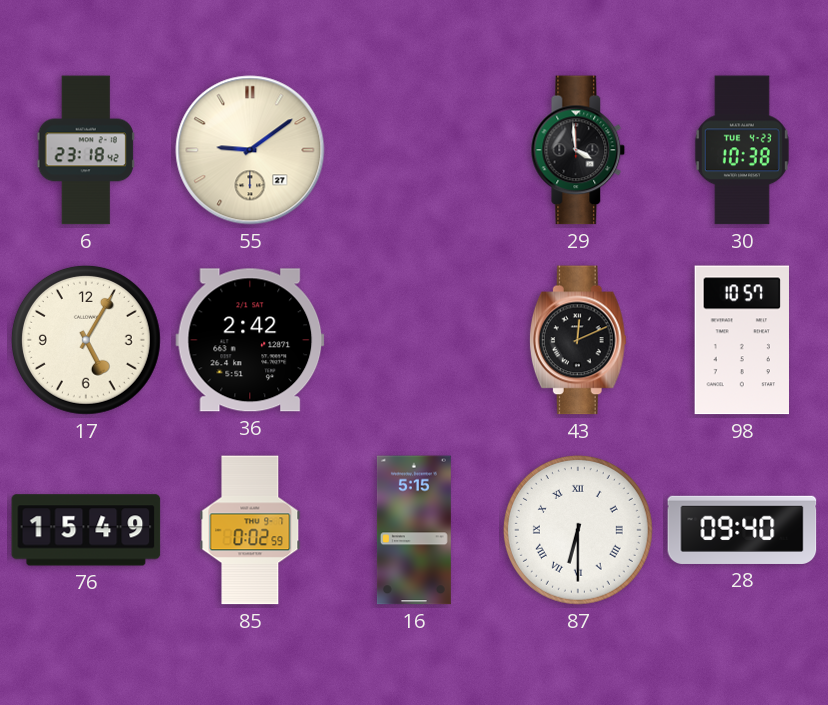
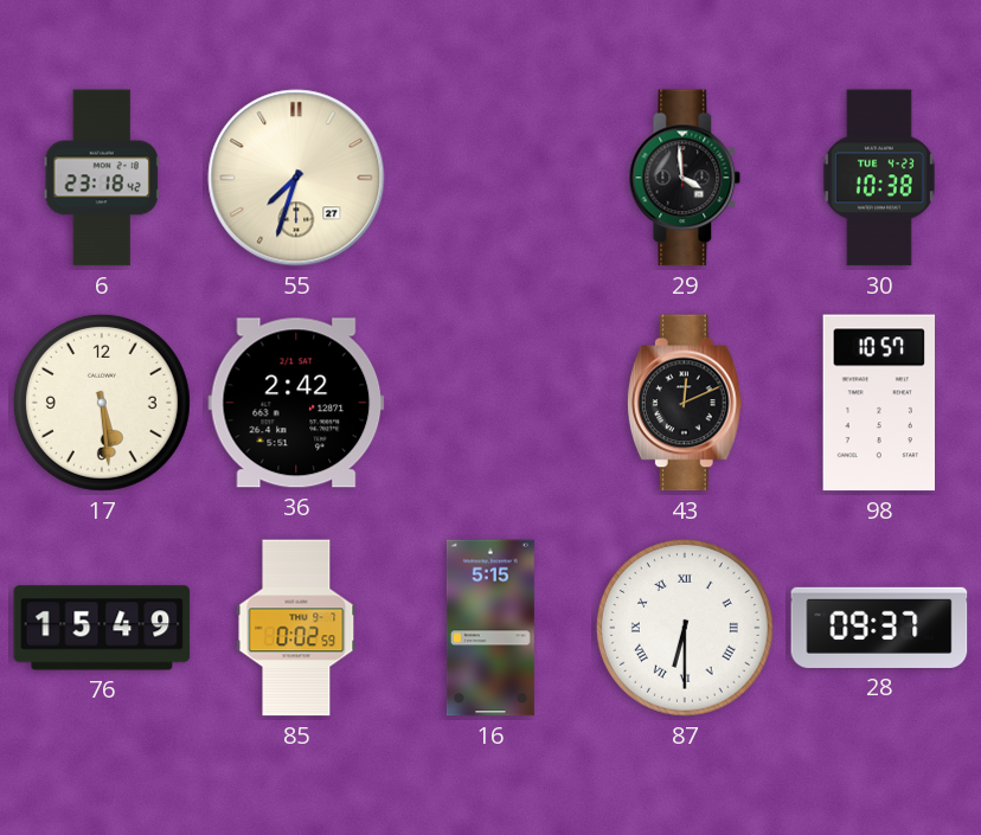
55: 9:09 -> 7:33
17: 5:05 -> 5:29
28: 09:40 -> 09:37
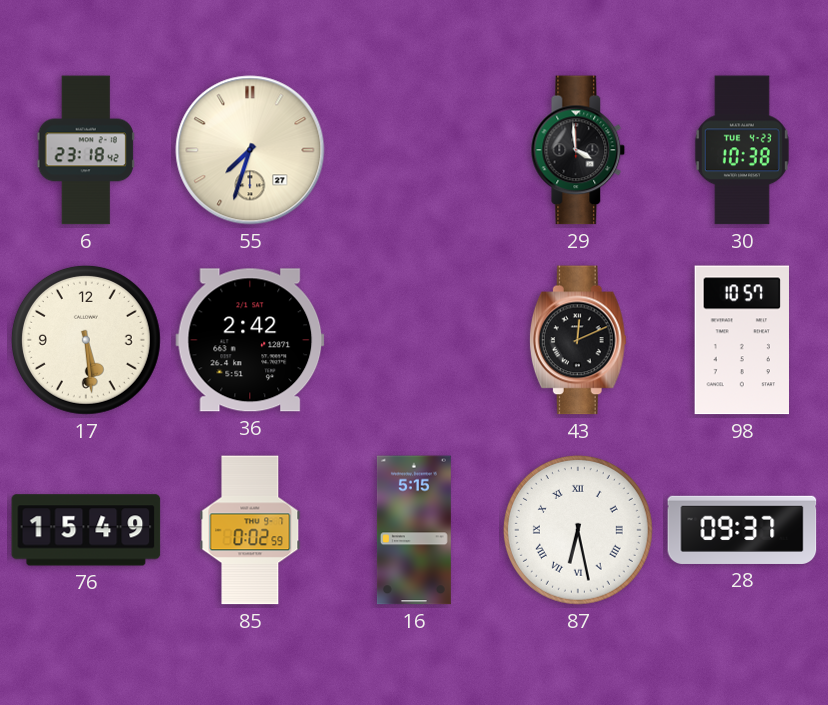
87: 6:30 -> 6:28
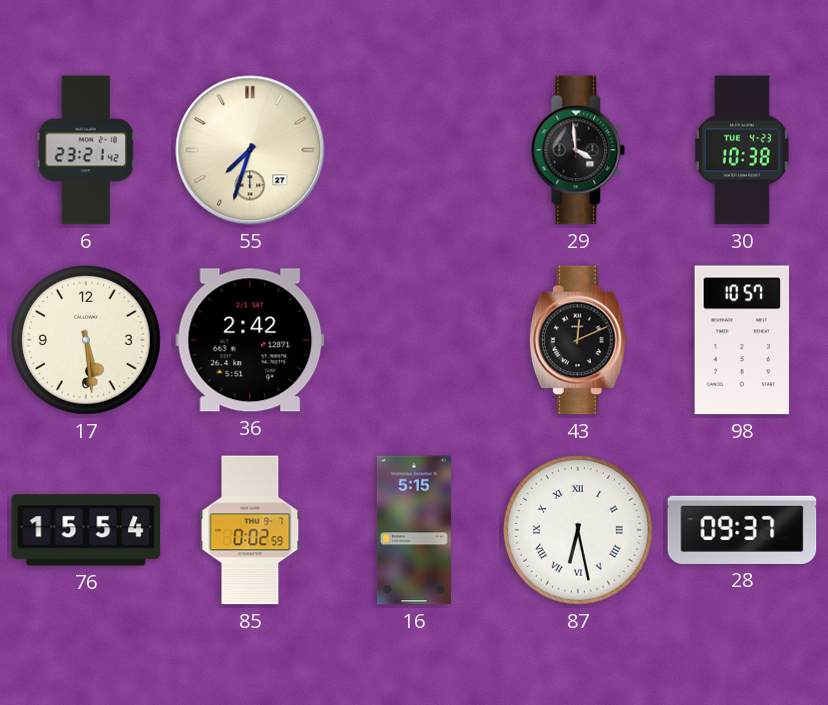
6: 23:18 -> 23:21
76: 15:49 -> 15:54
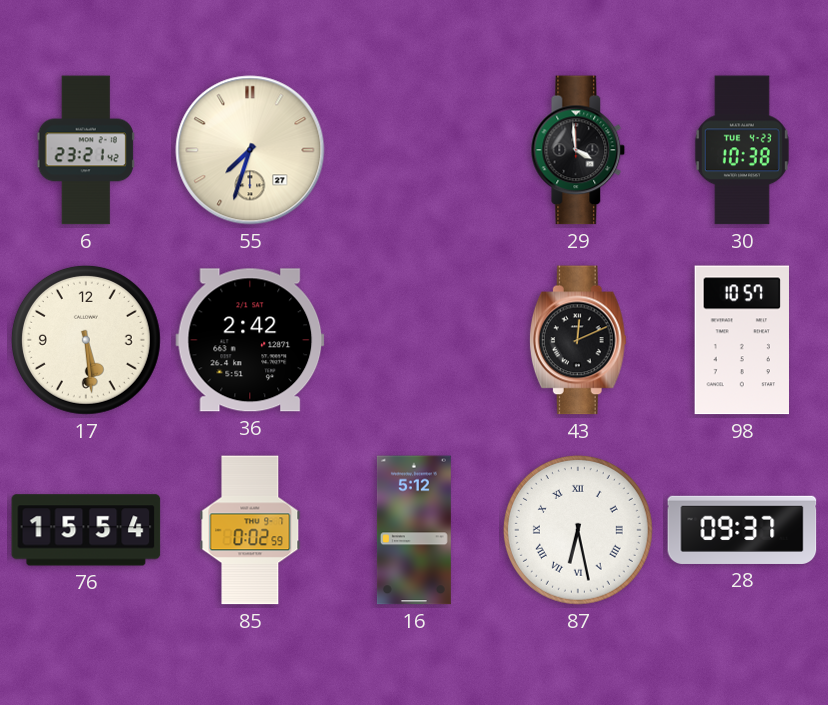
16: 5:15 -> 5:12
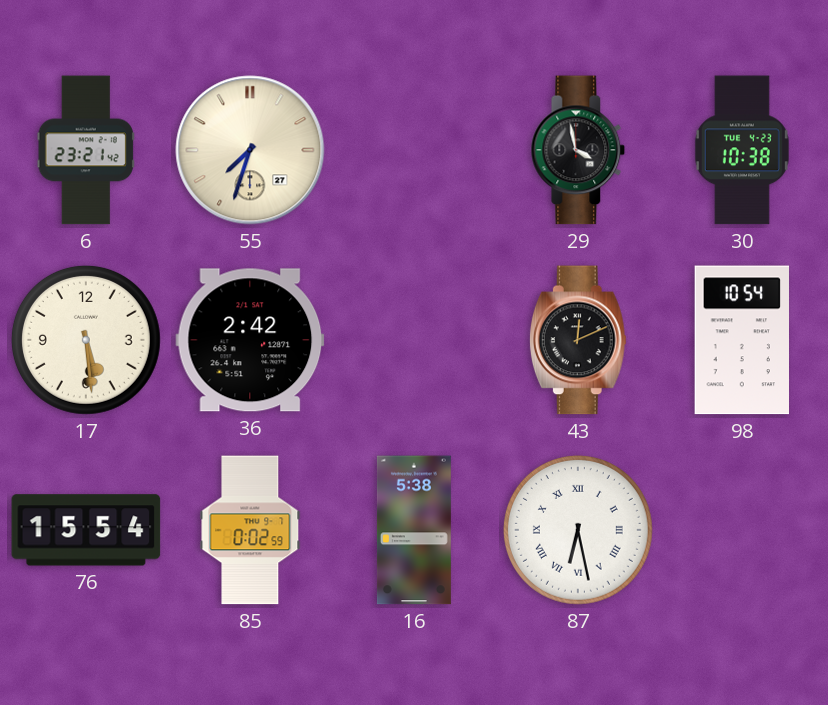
29: 3:59 -> 3:58
98: 10:57 -> 10:54
16: 5:12 -> 5:38
28: 09:37 -> none
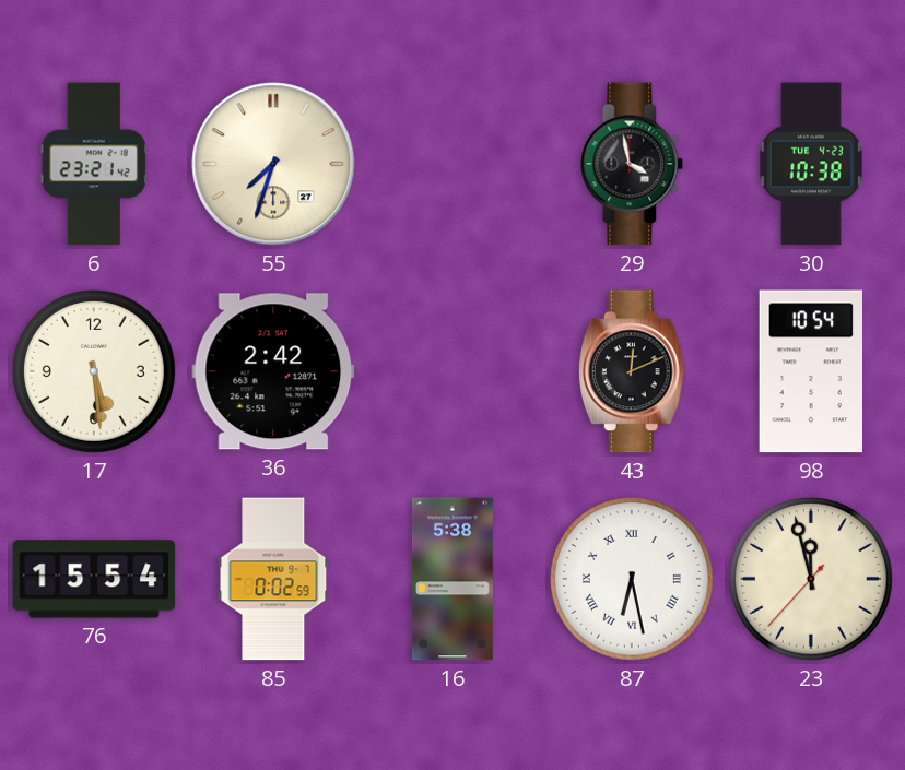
23: none -> 11:57
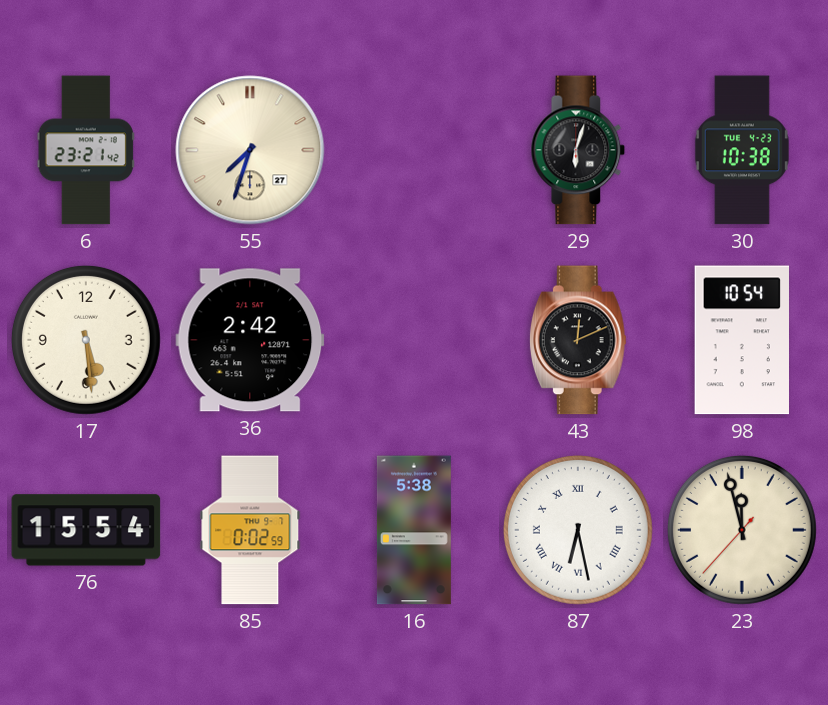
29: 3:58 -> 6:03
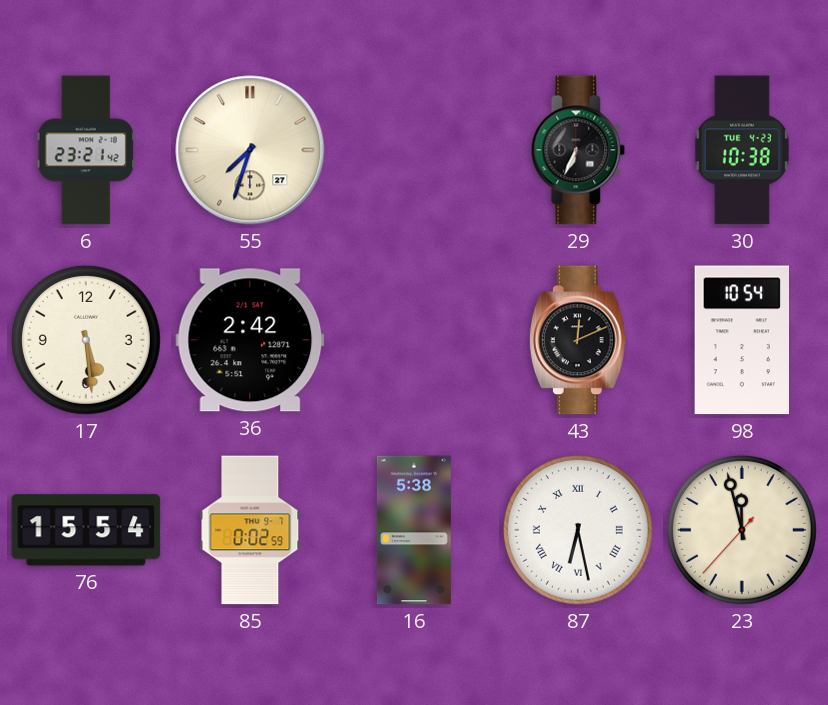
29: 6:03 -> 6:34
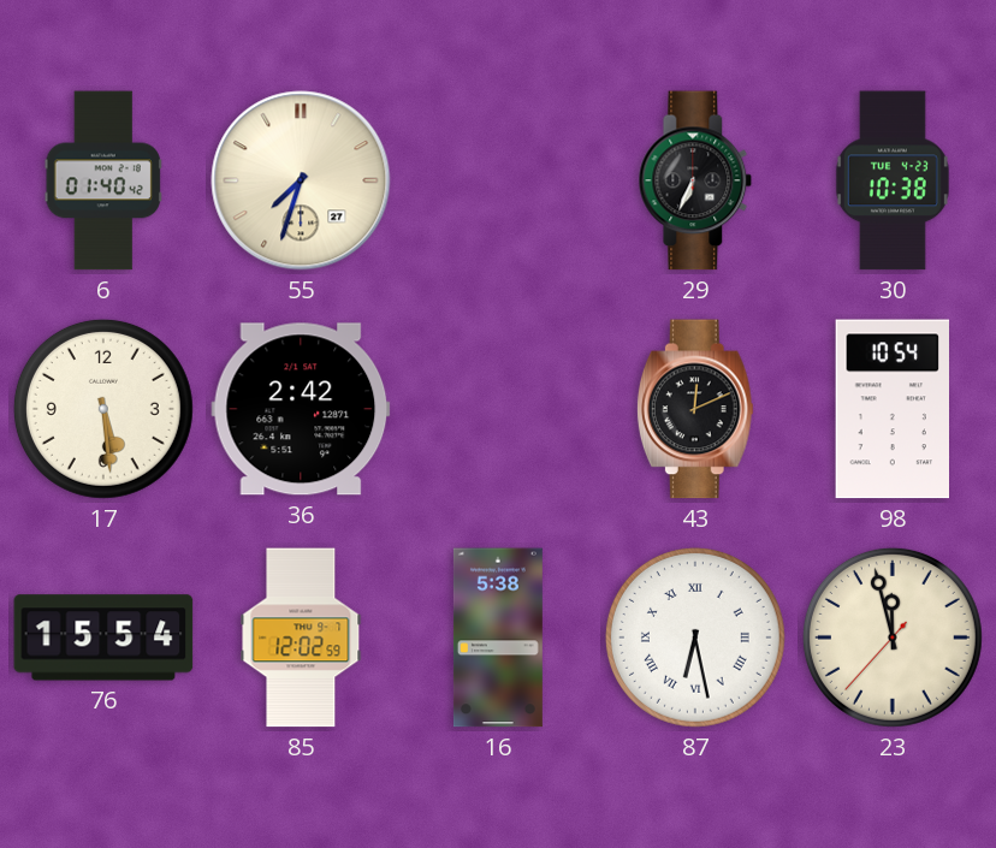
6: 23:21 -> 01:40
85: 0:02 -> 12:02
